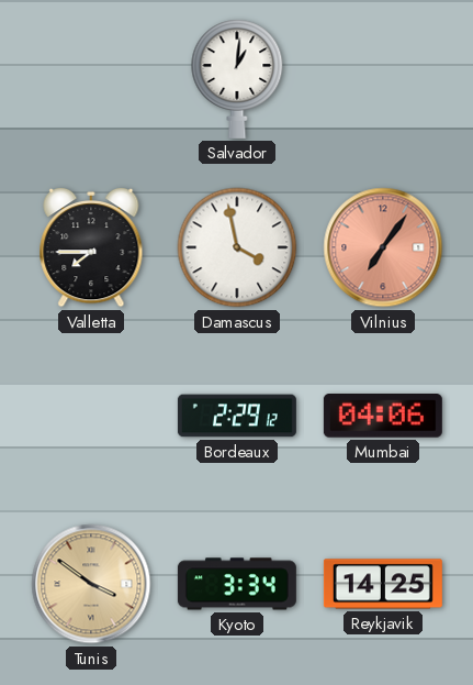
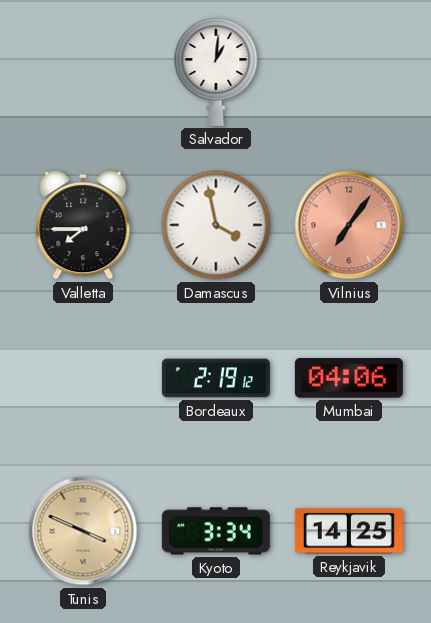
Bordeaux: 2:29 -> 2:19
Tunis: 3:51 -> 3:49
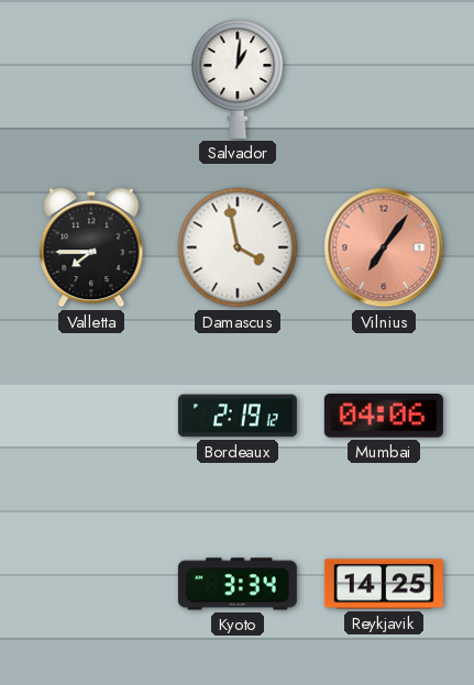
Tunis: 3:49 -> none
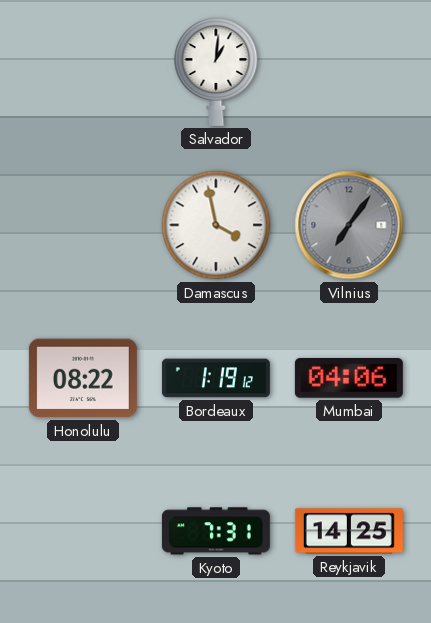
Valletta: 7:45 -> none
Vilnius dial: salmon -> grey
Honolulu: none -> 08:22
Bordeaux: 2:19 -> 1:19
Kyoto: 3:34 -> 7:31
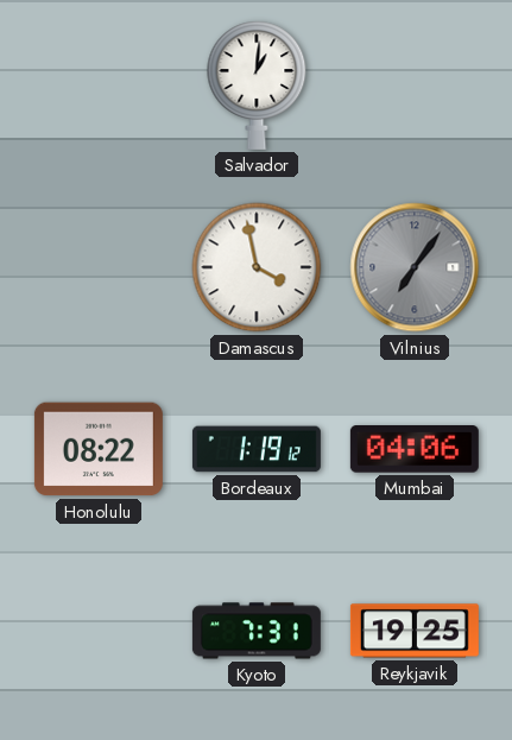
Reykjavik: 14:25 -> 19:25
